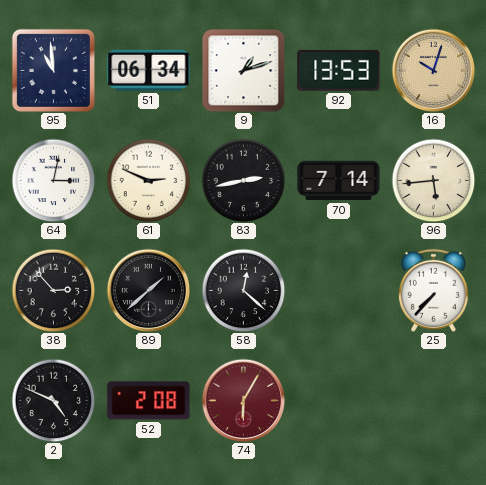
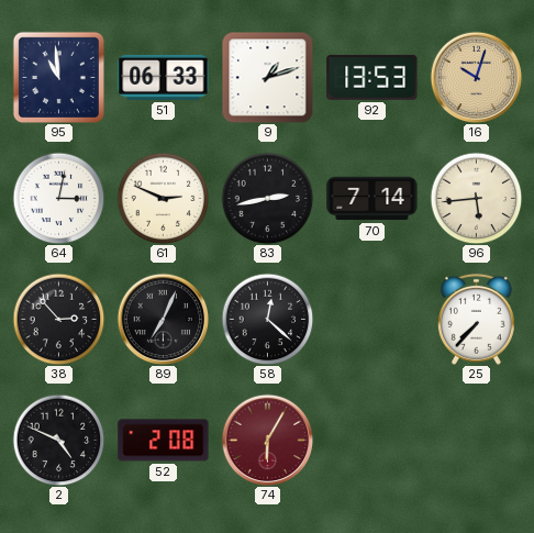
51: 06:34 -> 06:33
89: 1:38 -> 7:04
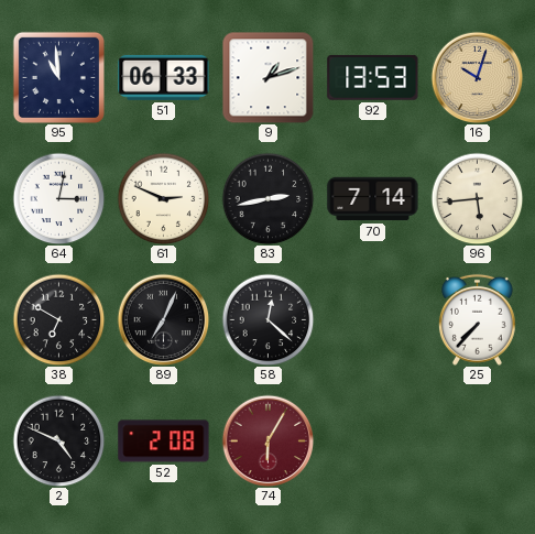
38: 2:53 -> 6:50
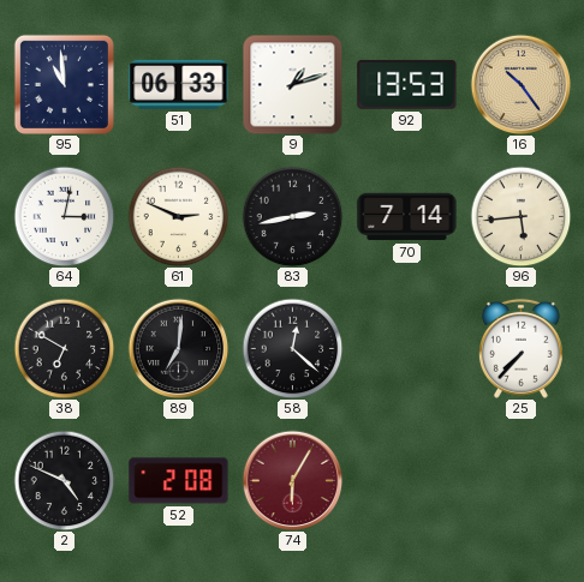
16: 10:03 -> 10:24
89: 7:04 -> 7:01
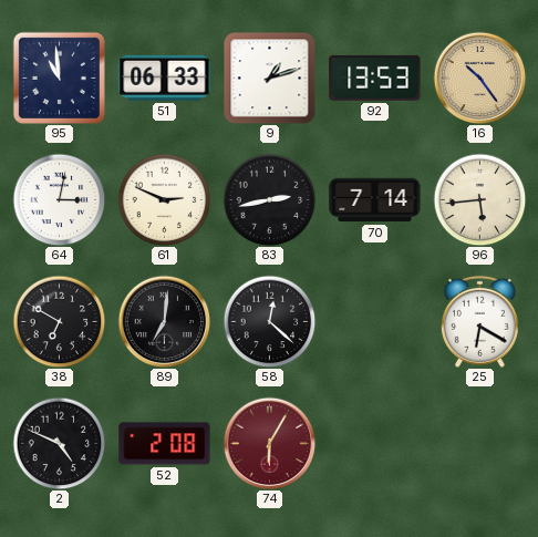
25: 7:37 -> 6:20
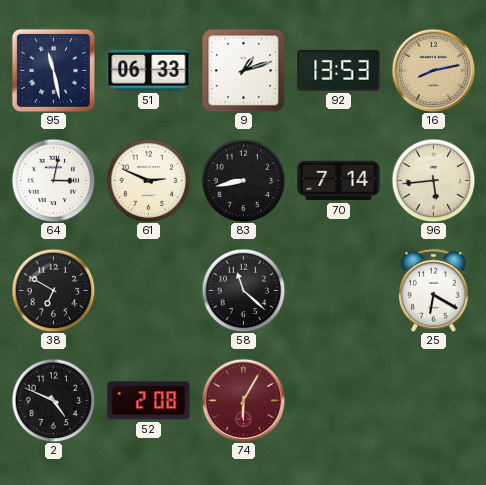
95: 10:59 -> 11:28
16: 10:24 -> 8:13
83: 2:43 -> 8:43
89: 7:01 -> none
58: 12:22 -> 11:22
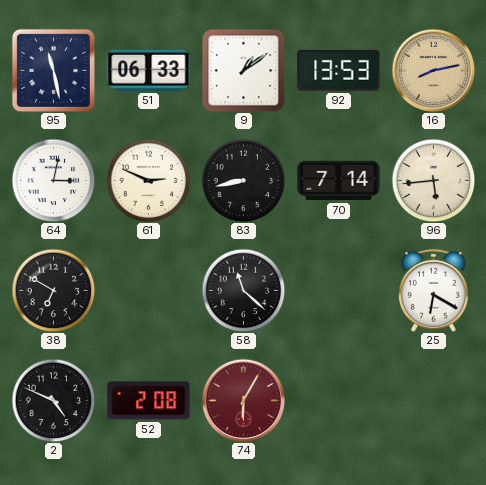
9: 1:12 -> 1:09
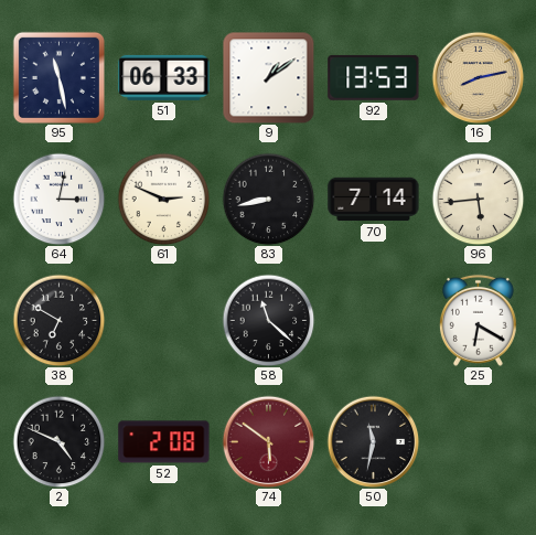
74: 6:05 -> 5:51
50: none -> 11:32
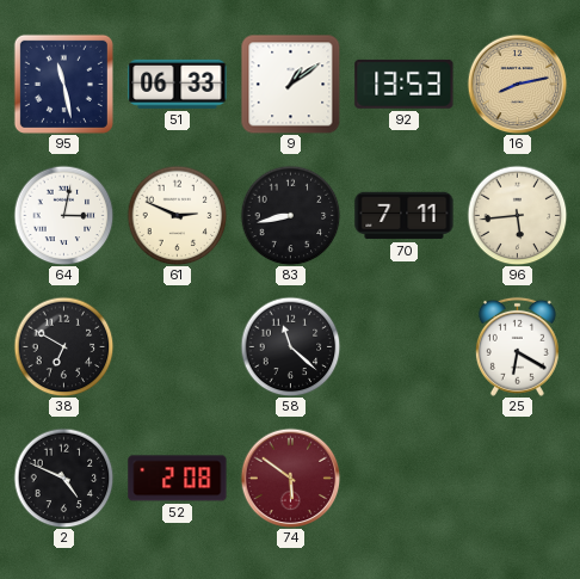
70: 7:14 -> 7:11
50: 11:32 -> none
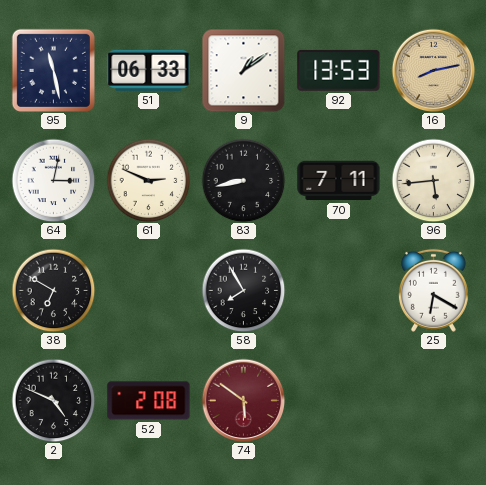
58: 11:22 -> 7:55
